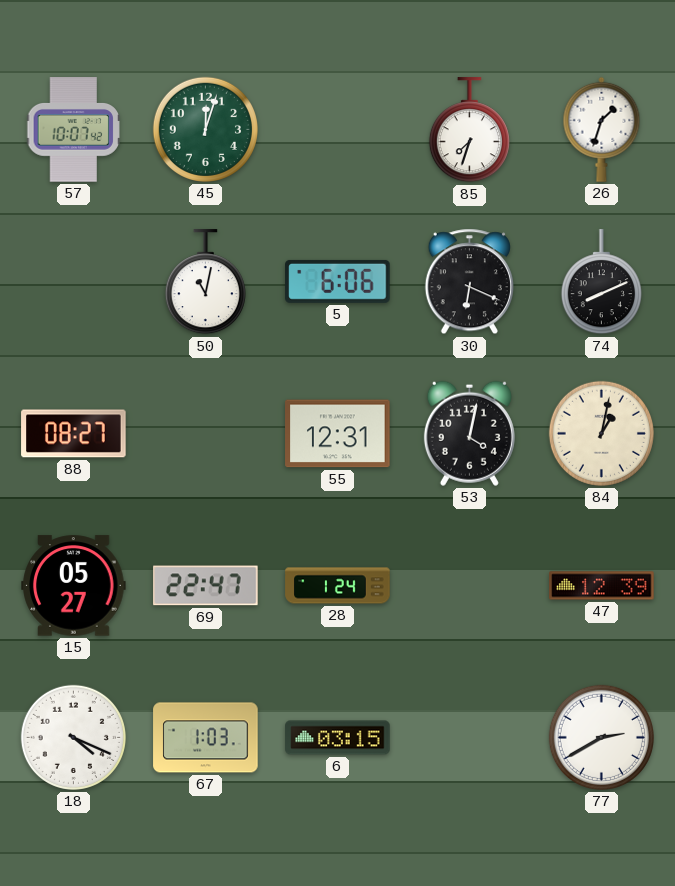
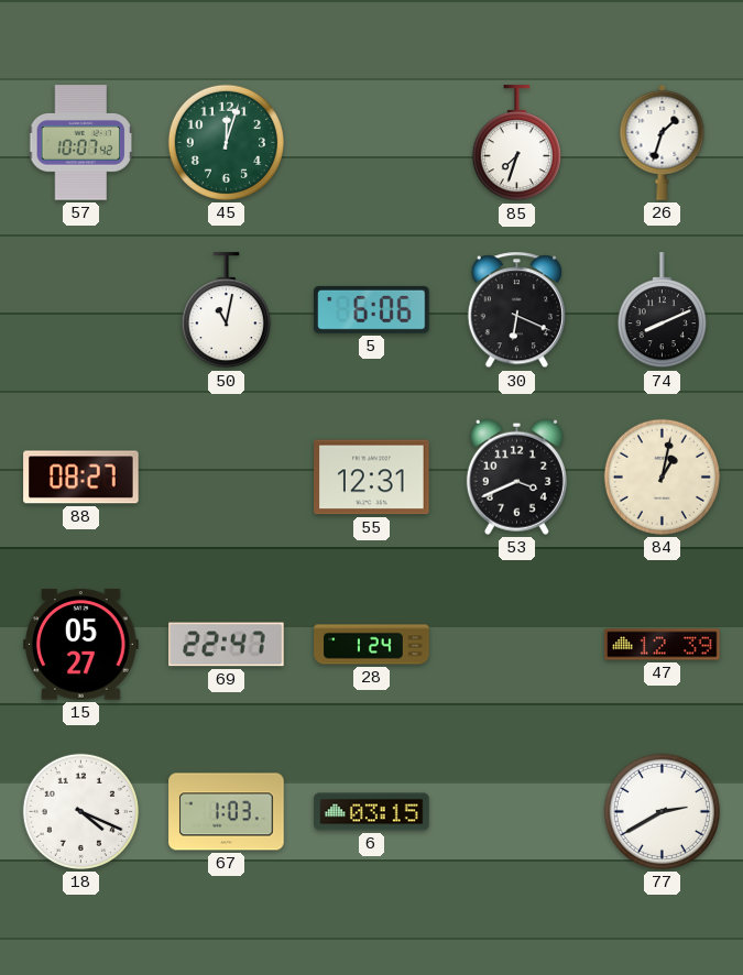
53: 4:02 -> 3:41
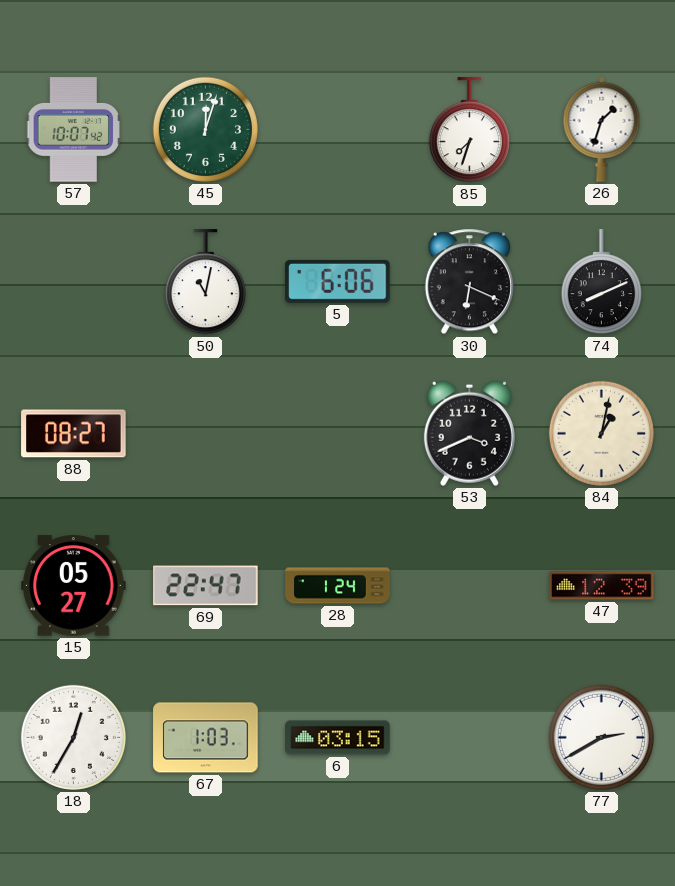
55: 12:31 -> none
18: 4:19 -> 12:35
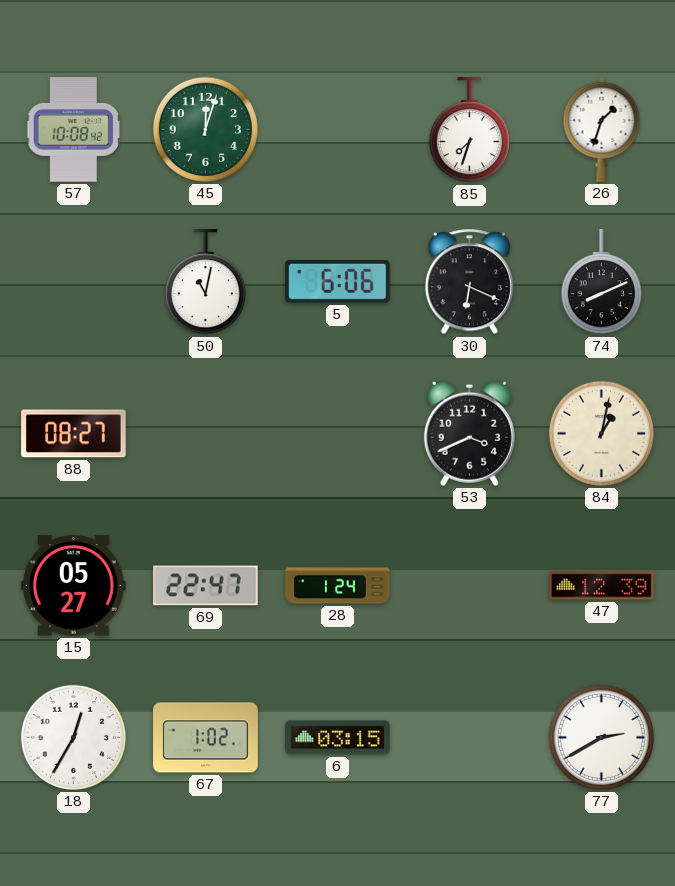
57: 10:07 -> 10:08
67: 1:03 -> 1:02
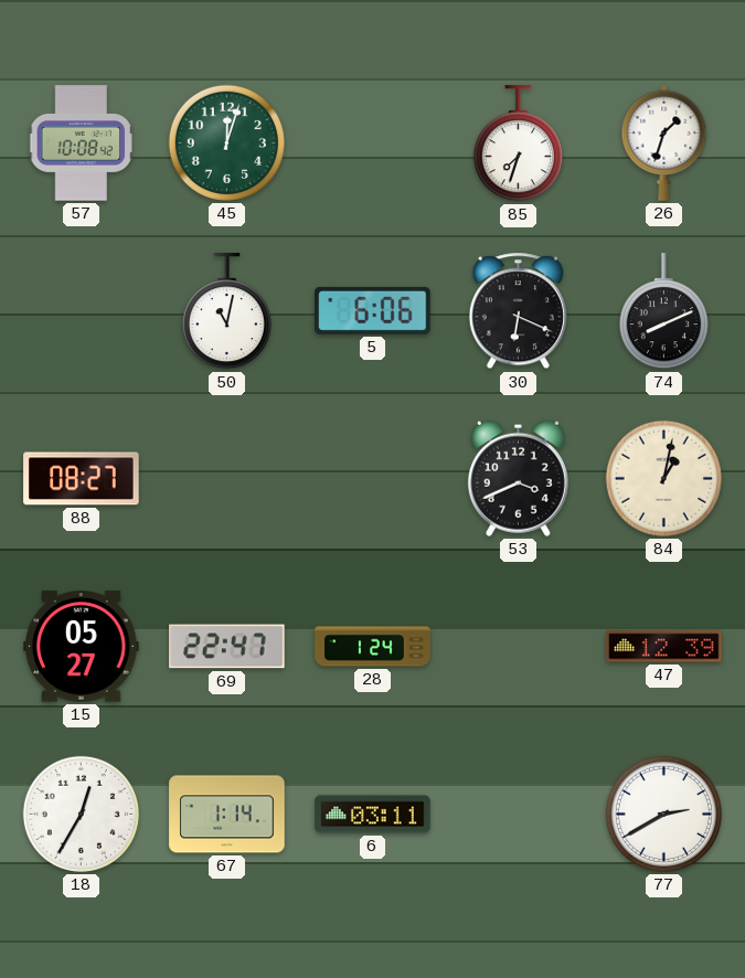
67: 1:02 -> 1:14
6: 03:15 -> 03:11
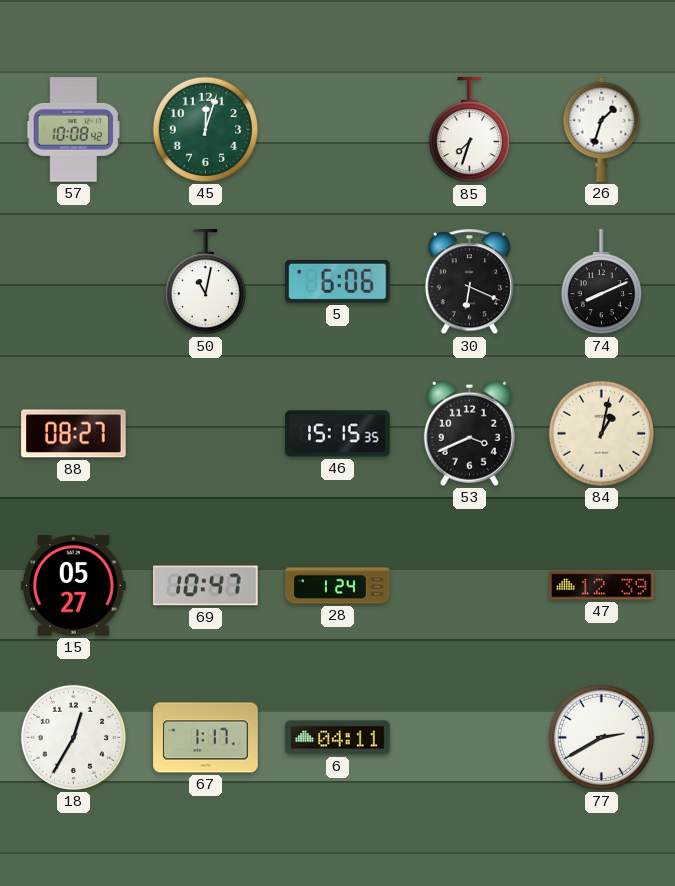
46: none -> 15:15
69: 22:47 -> 10:47
67: 1:14 -> 1:17
6: 03:11 -> 04:11
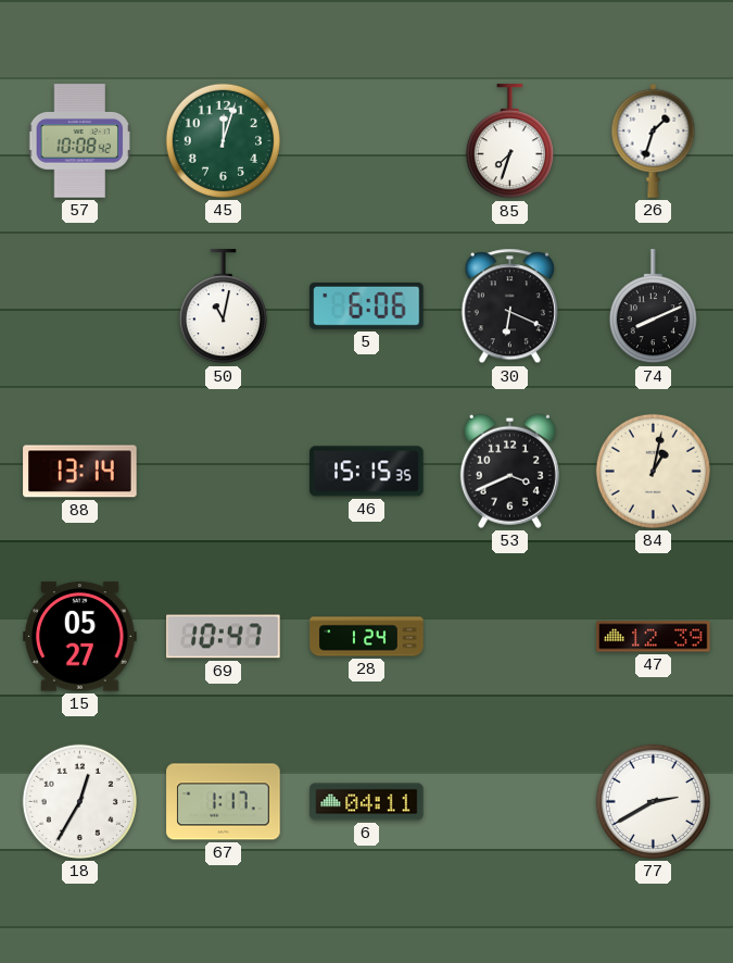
88: 08:27 -> 13:14
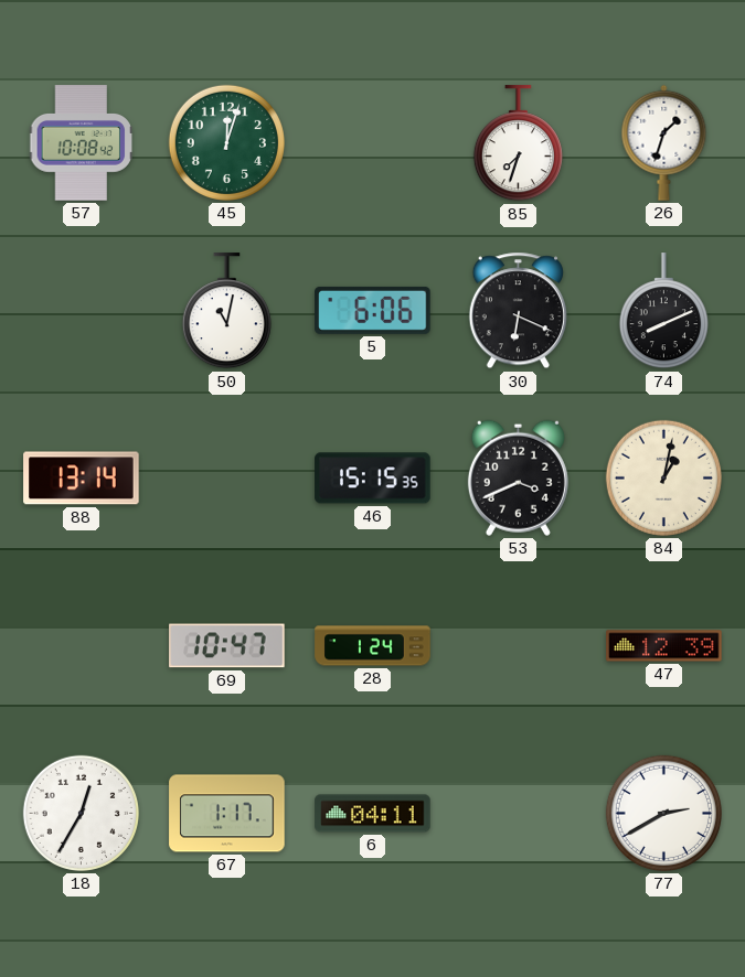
15: 05:27 -> none
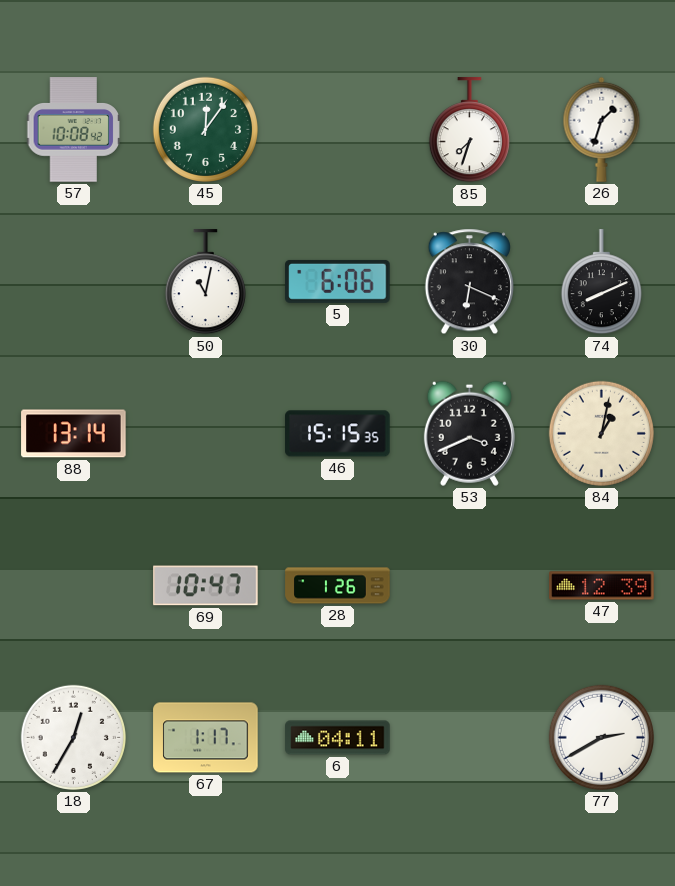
45: 12:03 -> 12:06
28: 1:24 -> 1:26
